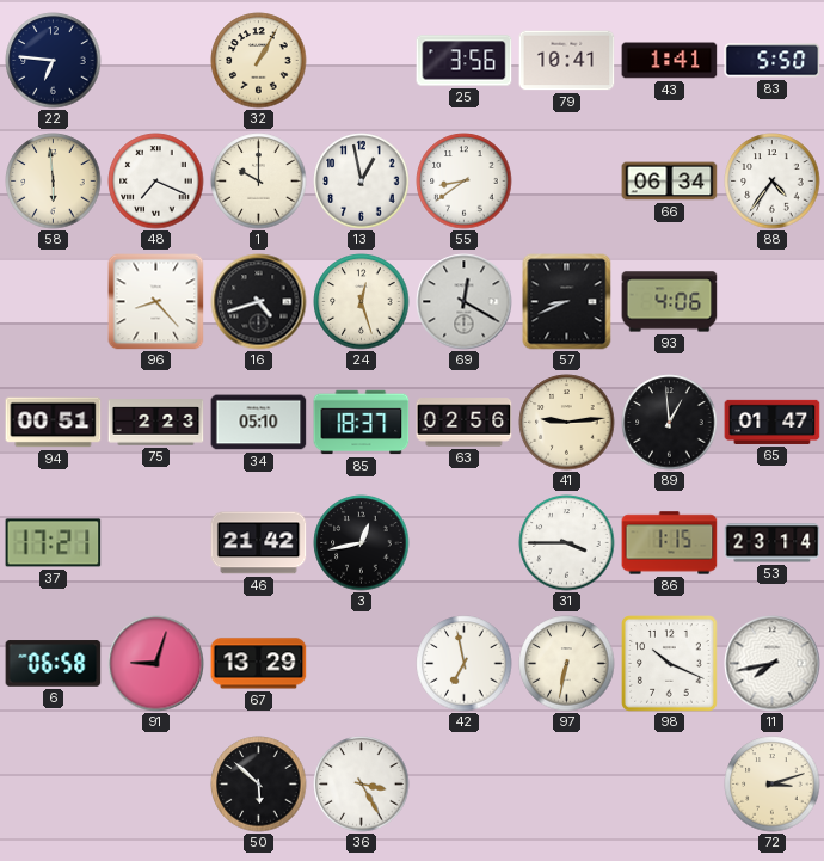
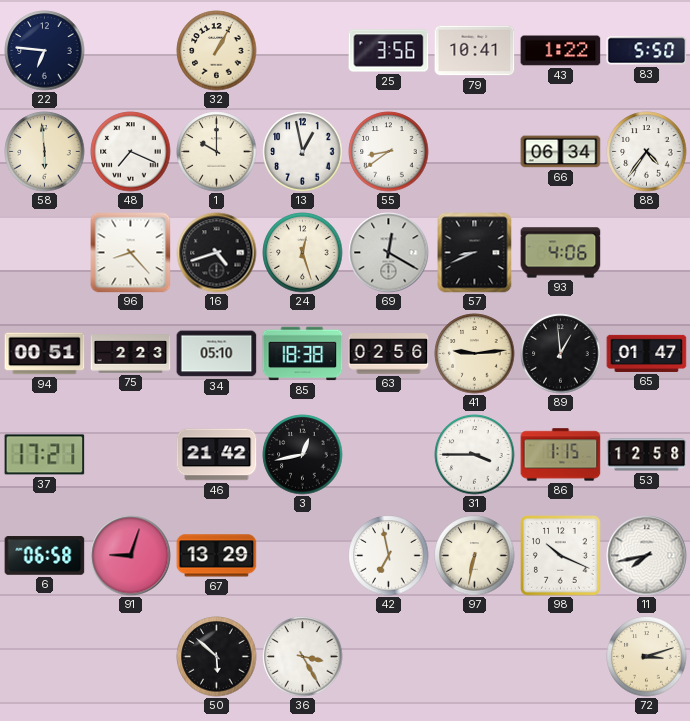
43: 1:41 -> 1:22
85: 18:37 -> 18:38
53: 23:14 -> 12:58
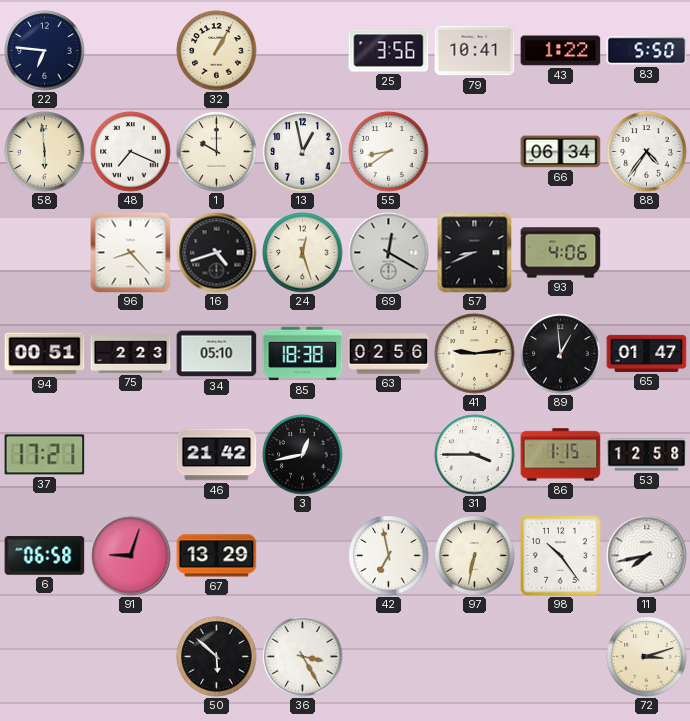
98: 10:19 -> 10:24
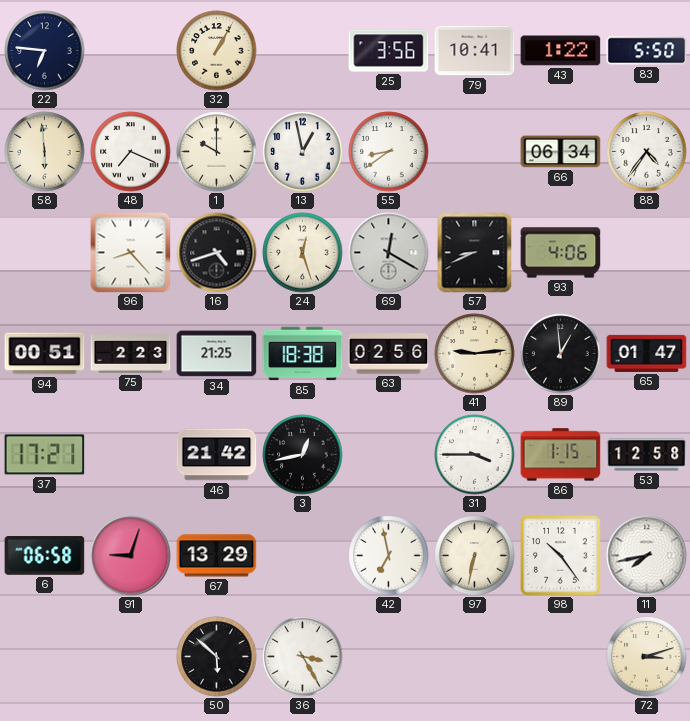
34: 05:10 -> 21:25
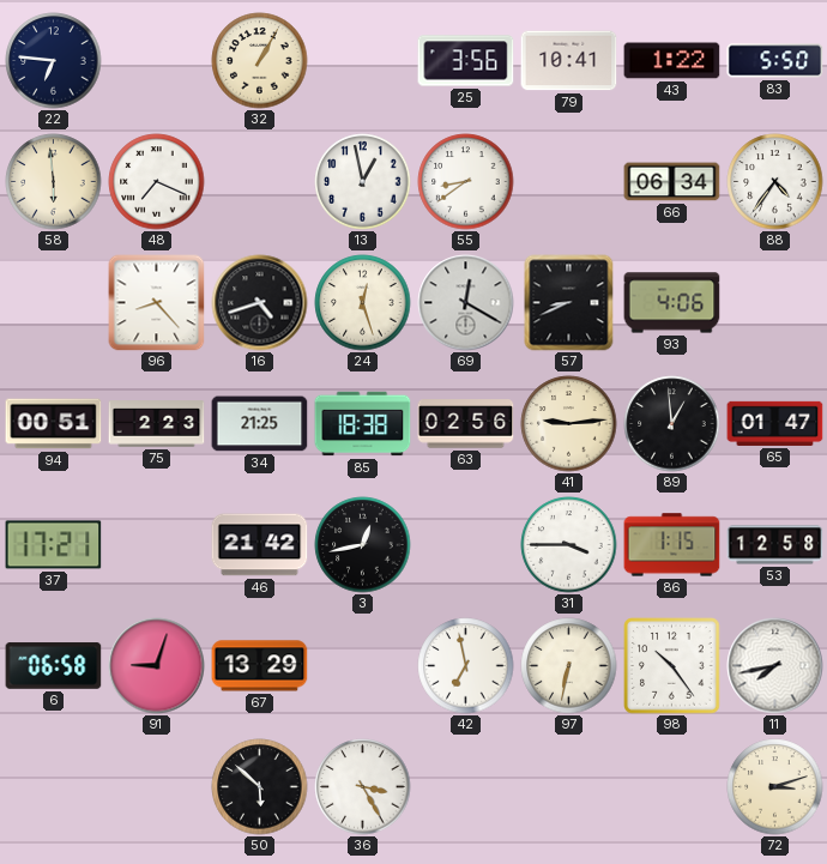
1: 10:00 -> none
